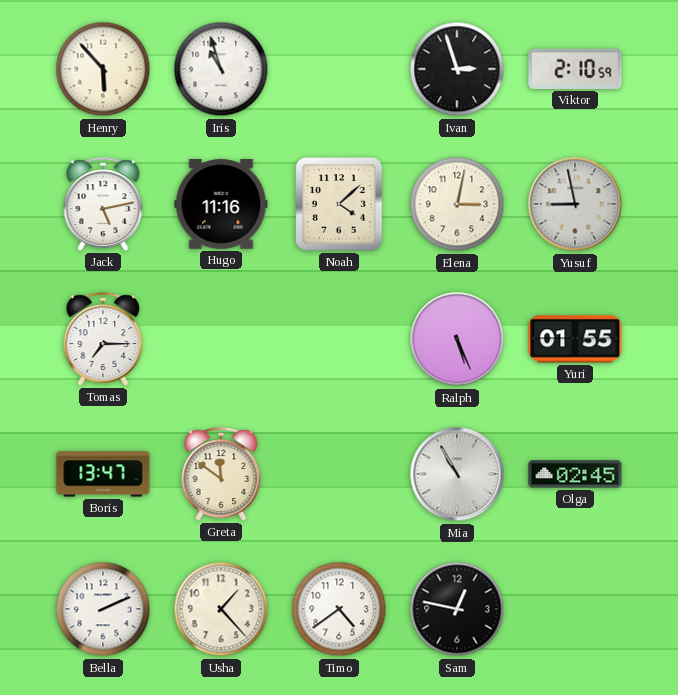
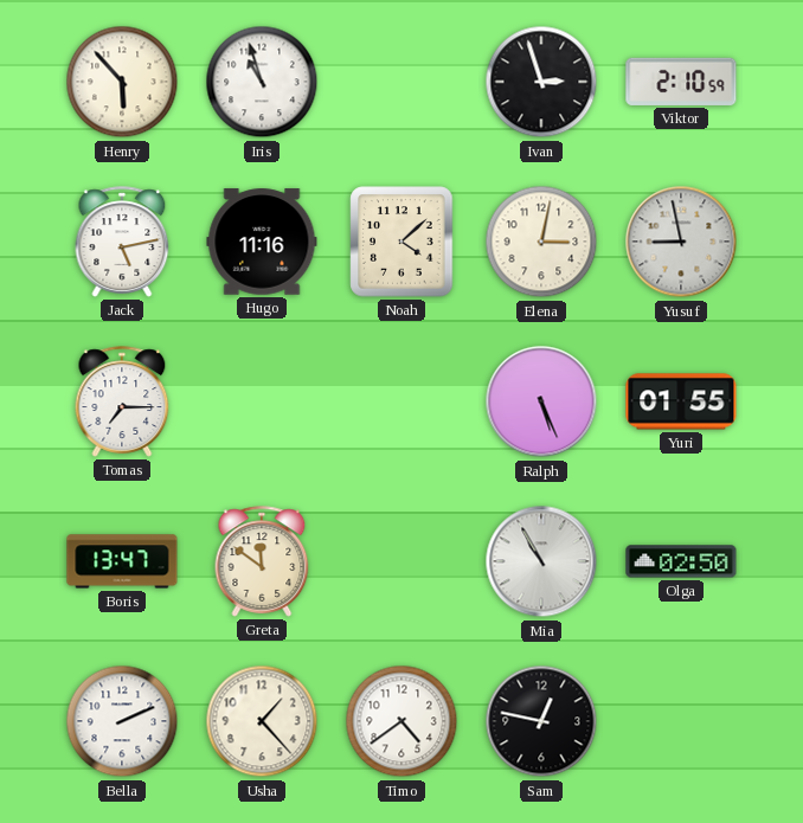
Olga: 02:45 -> 02:50
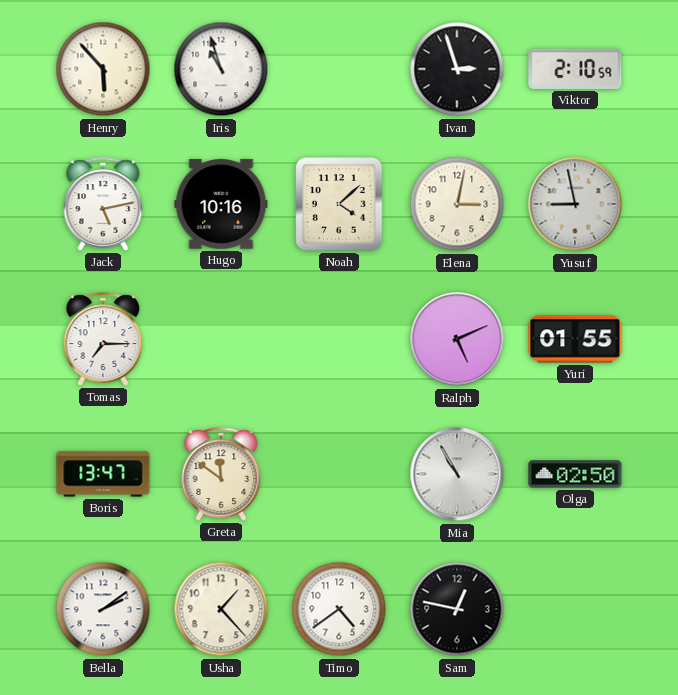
Hugo: 11:16 -> 10:16
Ralph: 5:26 -> 5:11
Bella: 2:11 -> 2:09
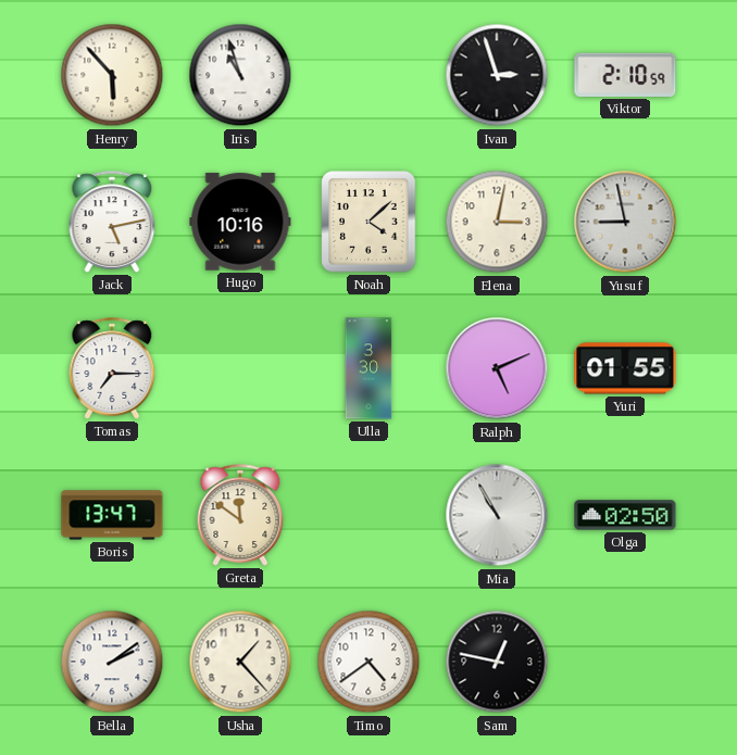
Ulla: none -> 3:30
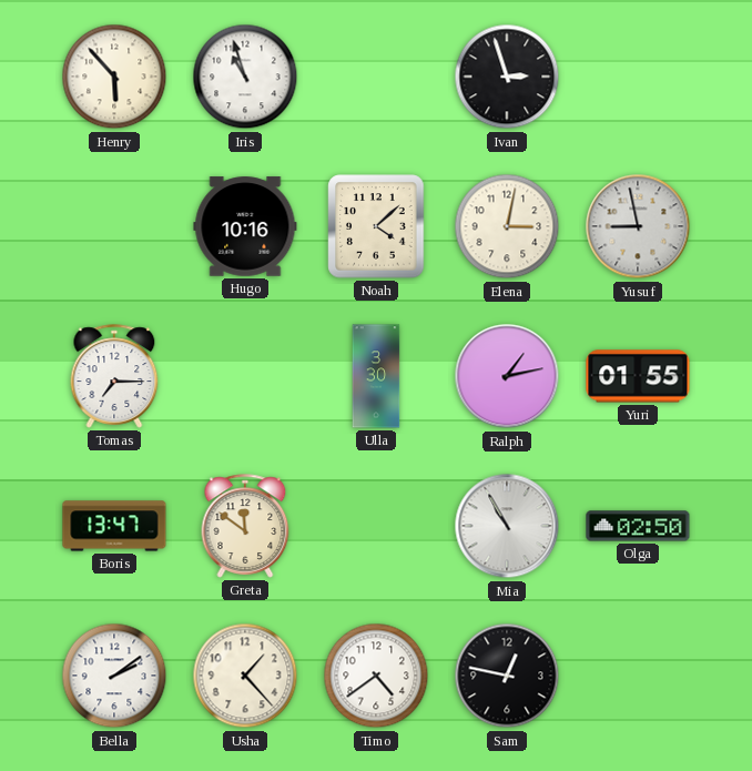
Viktor: 2:10 -> none
Jack: 5:13 -> none
Ralph: 5:11 -> 1:13
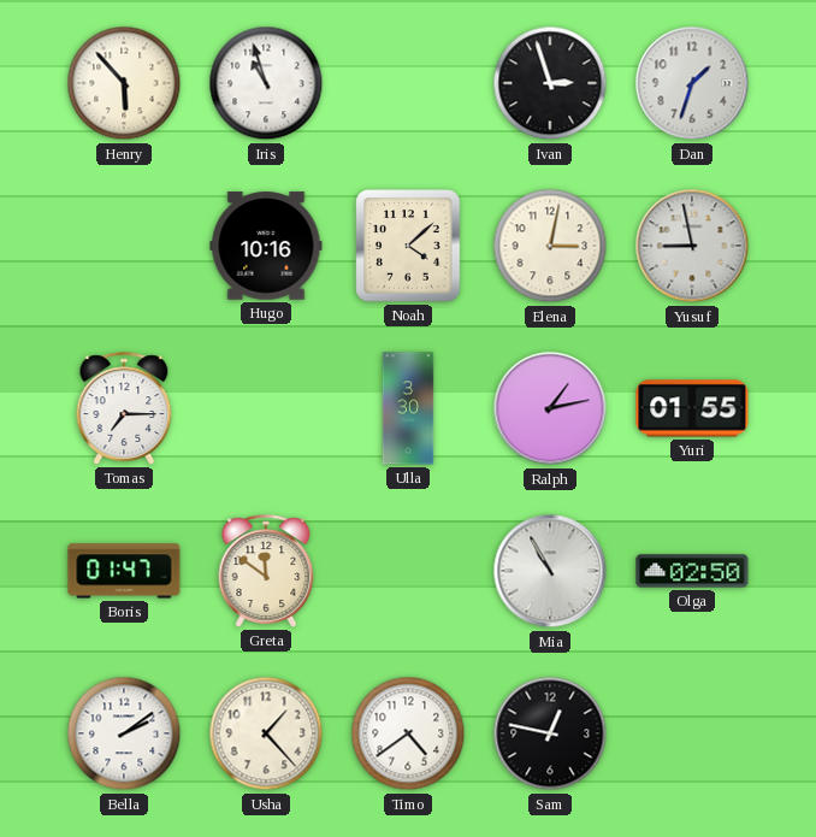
Dan: none -> 1:33
Boris: 13:47 -> 01:47
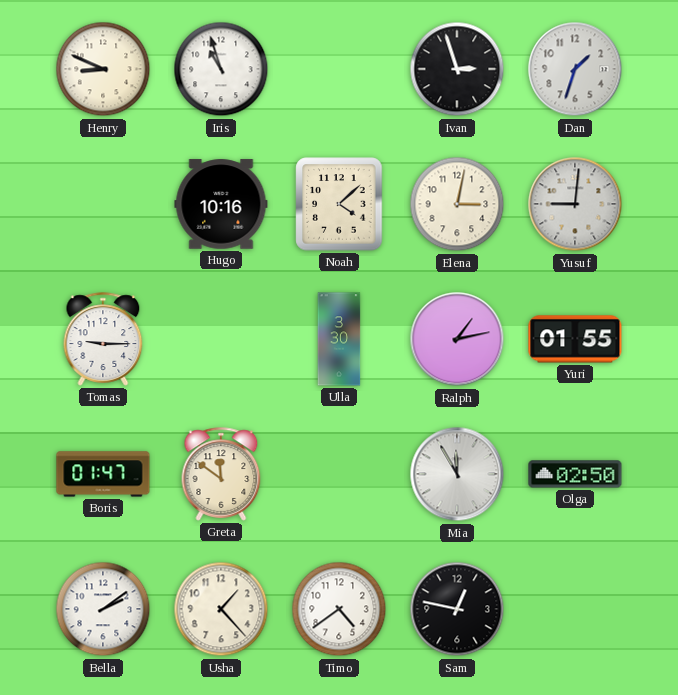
Henry: 5:53 -> 8:49
Yusuf: 8:58 -> 9:01
Tomas: 7:15 -> 9:15
Mia: 10:55 -> 11:55
